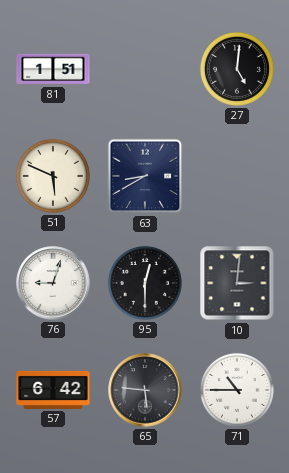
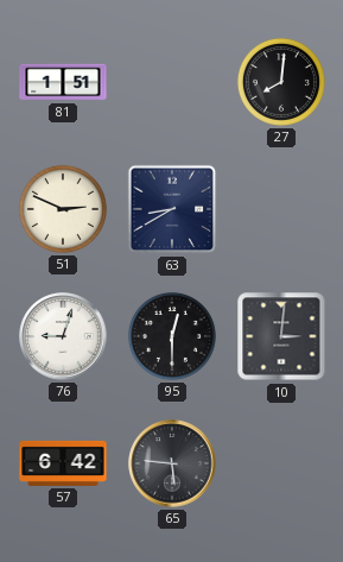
27: 5:01 -> 8:01
51: 5:49 -> 2:49
71: 10:45 -> none
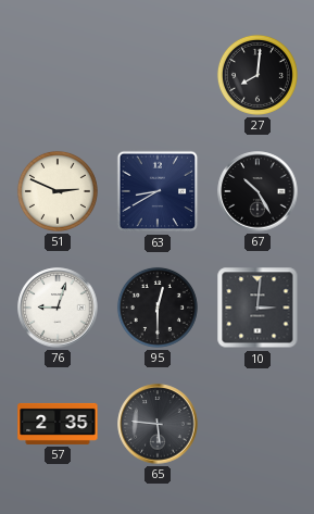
81: 1:51 -> none
67: none -> 10:25
57: 6:42 -> 2:35
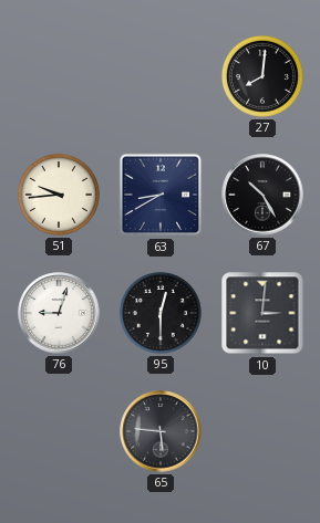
51: 2:49 -> 9:44
57: 2:35 -> none
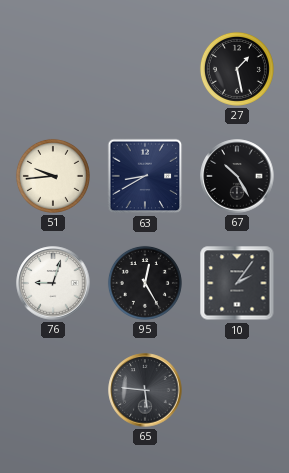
27: 8:01 -> 1:28
95: 12:30 -> 12:25
10: 3:01 -> 2:06
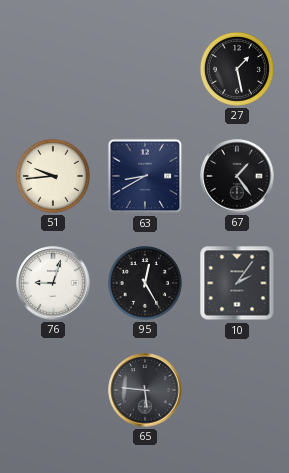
67: 10:25 -> 1:24
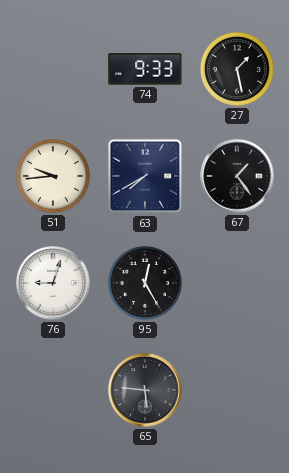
74: none -> 9:33
63: 8:40 -> 7:40
10: 2:06 -> none
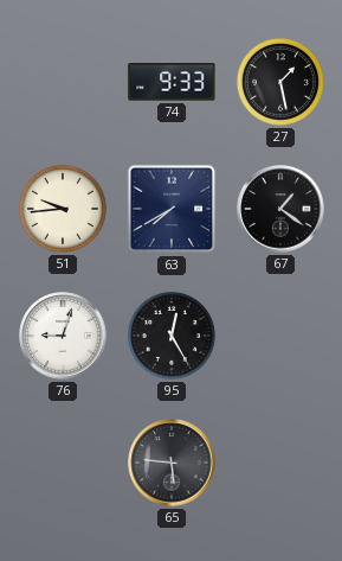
67: 1:24 -> 1:21
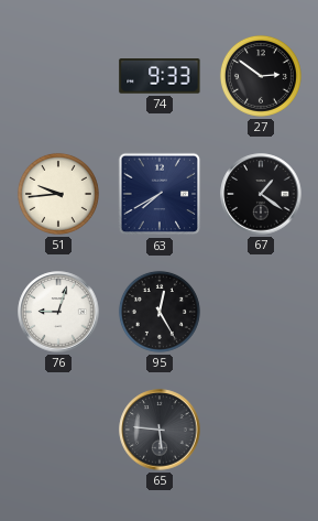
27: 1:28 -> 2:51
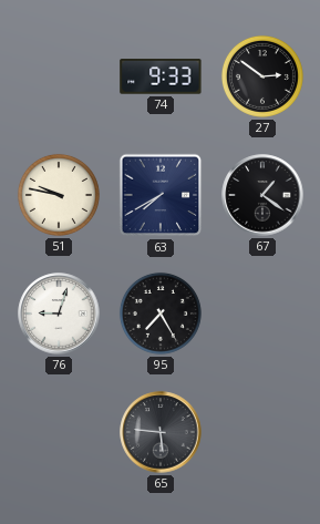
51: 9:44 -> 9:47
95: 12:25 -> 7:25
